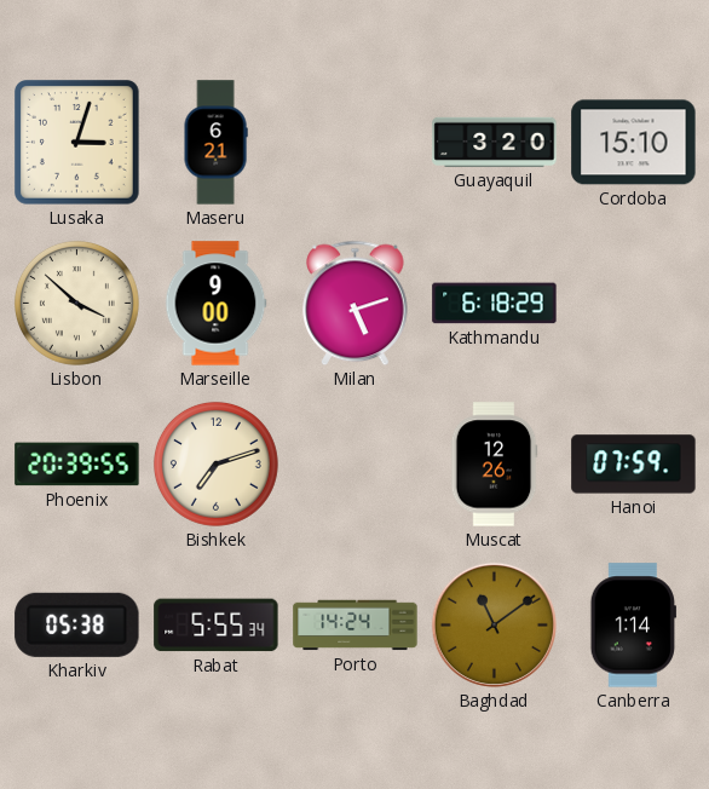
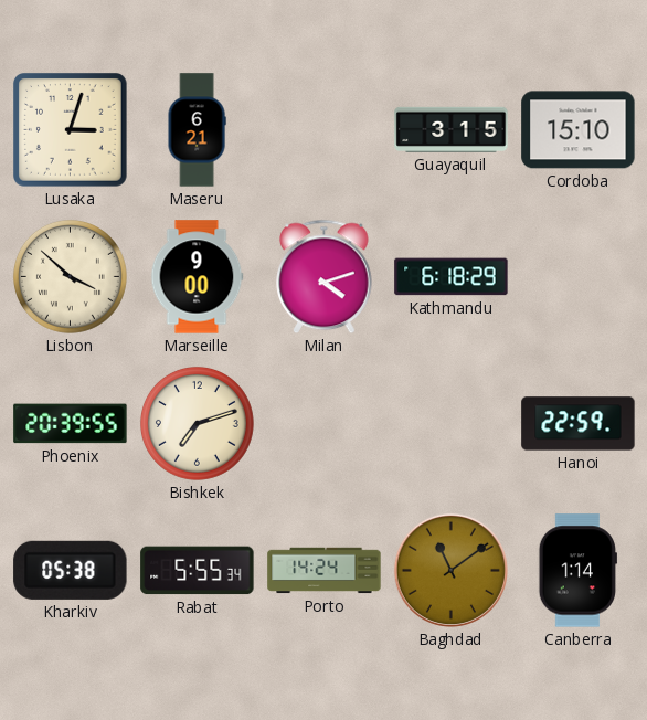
Guayaquil: 3:20 -> 3:15
Milan: 5:12 -> 4:12
Muscat: 12:26 -> none
Hanoi: 07:59 -> 22:59
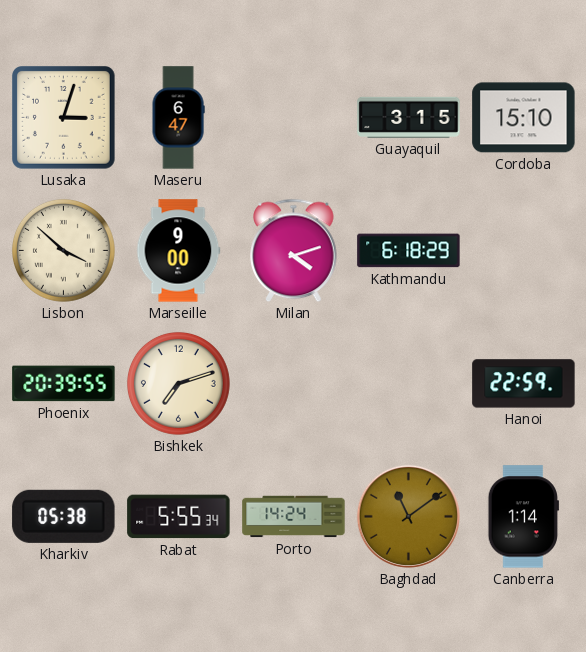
Maseru: 6:21 -> 6:47
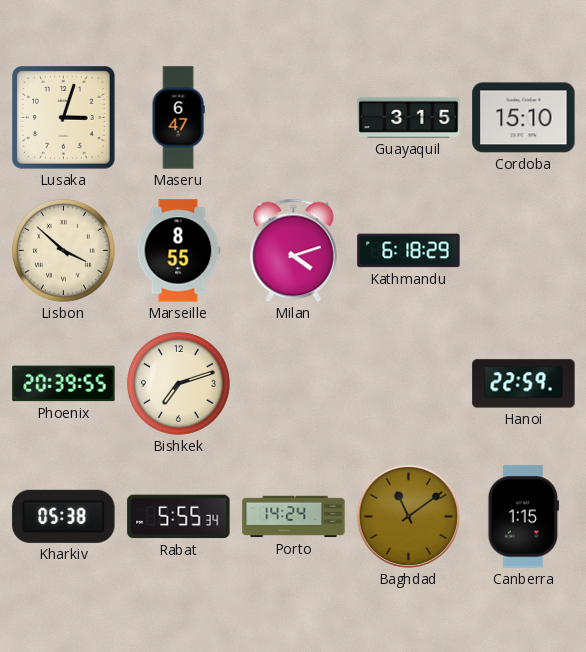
Marseille: 9:00 -> 8:55
Canberra: 1:14 -> 1:15
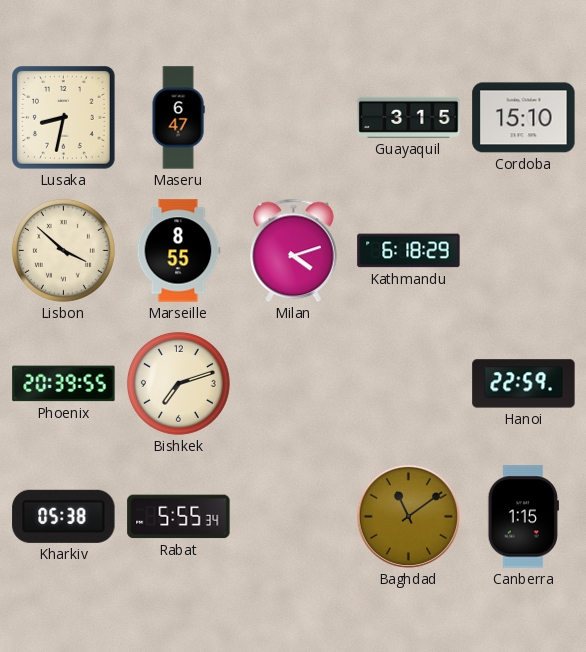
Lusaka: 3:03 -> 8:32
Porto: 14:24 -> none
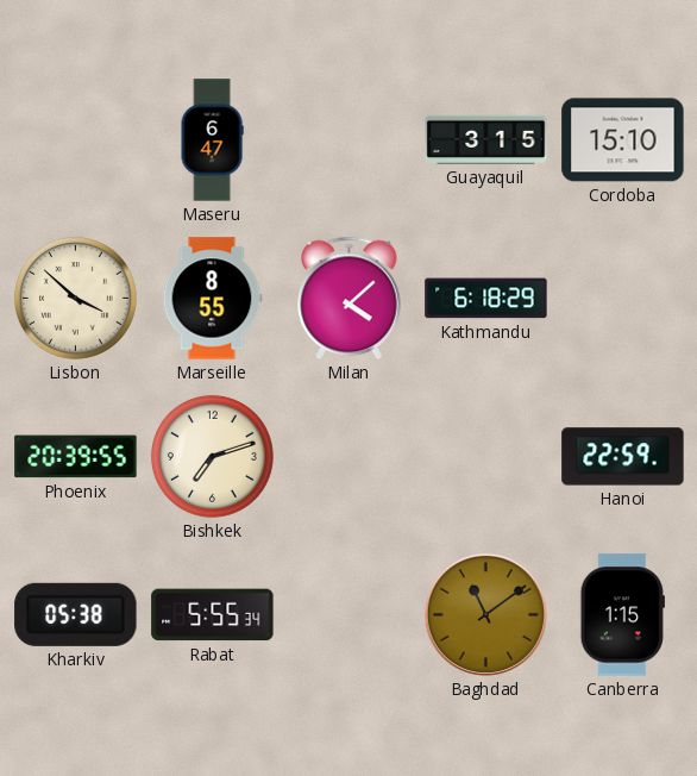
Lusaka: 8:32 -> none
Milan: 4:12 -> 4:08
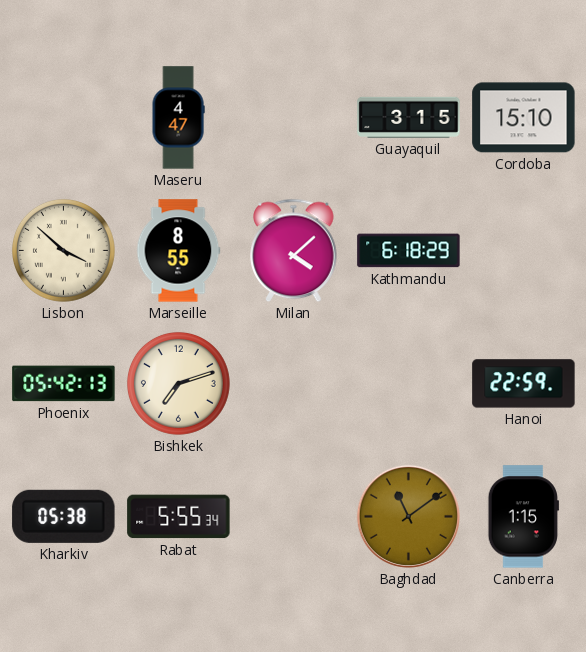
Maseru: 6:47 -> 4:47
Phoenix: 20:39 -> 05:42
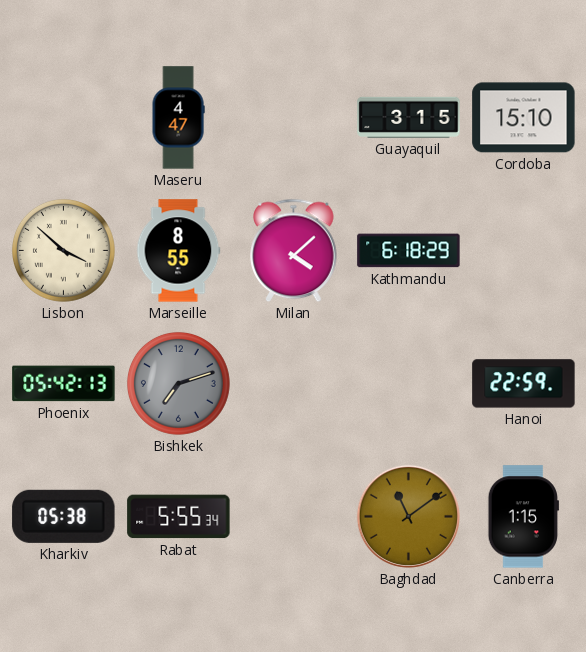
Bishkek dial: cream -> grey
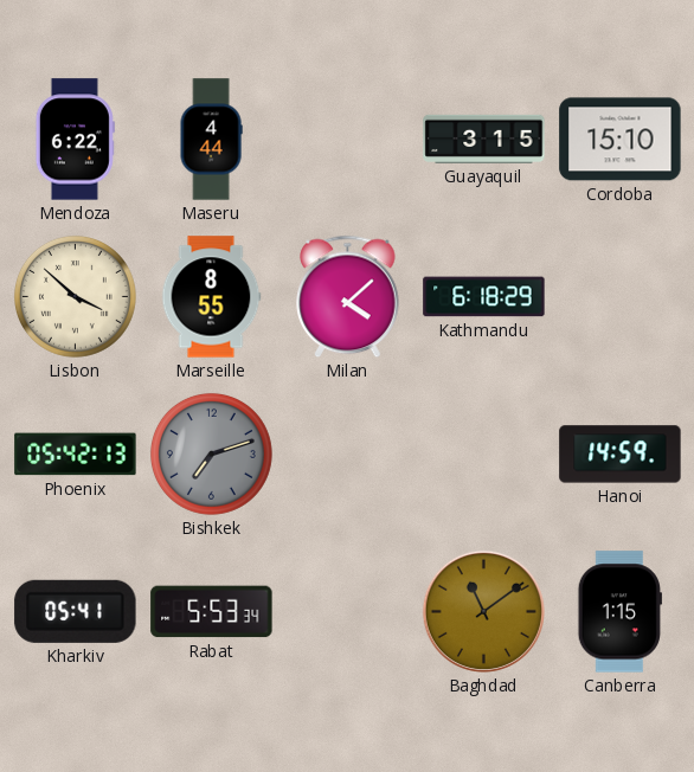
Mendoza: none -> 6:22
Maseru: 4:47 -> 4:44
Hanoi: 22:59 -> 14:59
Kharkiv: 05:38 -> 05:41
Rabat: 5:55 -> 5:53
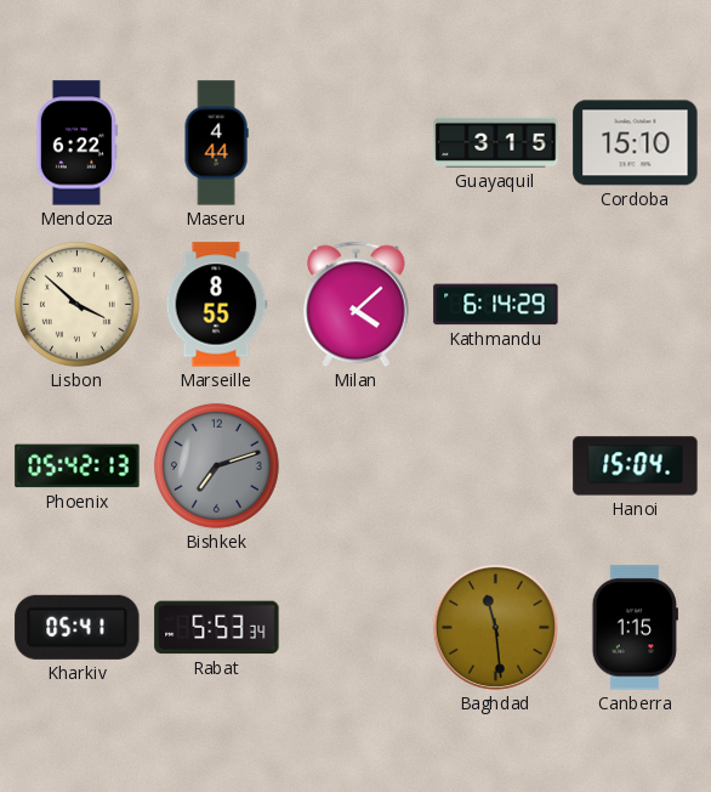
Kathmandu: 6:18 -> 6:14
Hanoi: 14:59 -> 15:04
Baghdad: 11:09 -> 11:29
